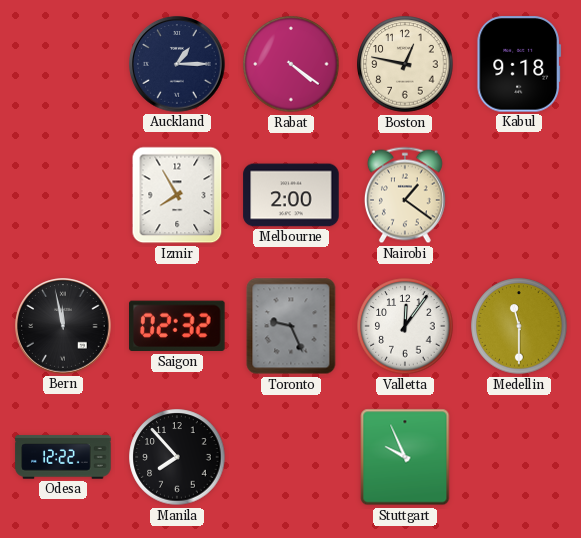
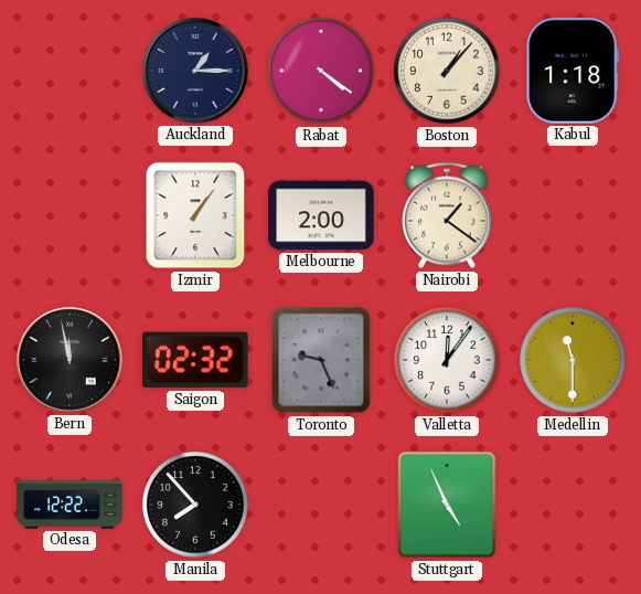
Boston: 12:47 -> 1:07
Kabul: 9:18 -> 1:18
Izmir: 7:55 -> 1:06
Stuttgart: 9:56 -> 4:56
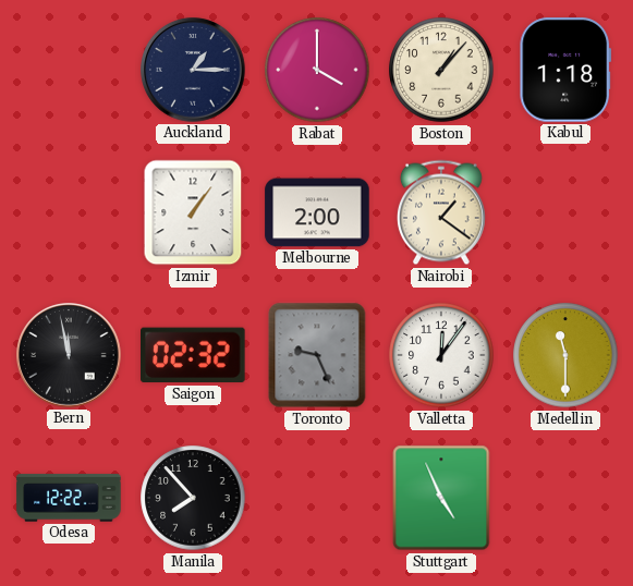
Rabat: 4:21 -> 4:00
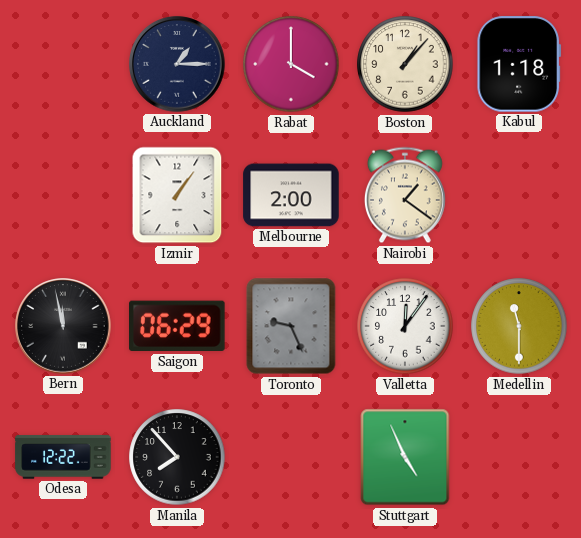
Saigon: 02:32 -> 06:29
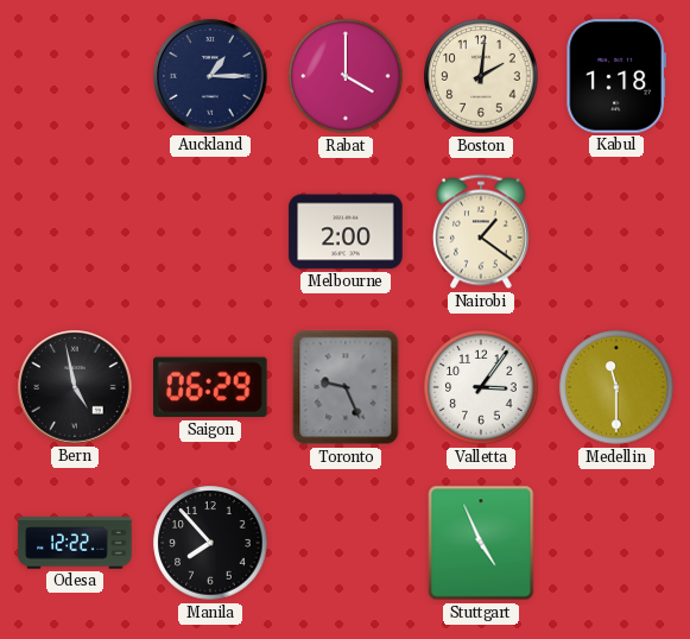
Boston: 1:07 -> 2:01
Izmir: 1:06 -> none
Bern: 11:58 -> 4:58
Valletta: 12:06 -> 3:06
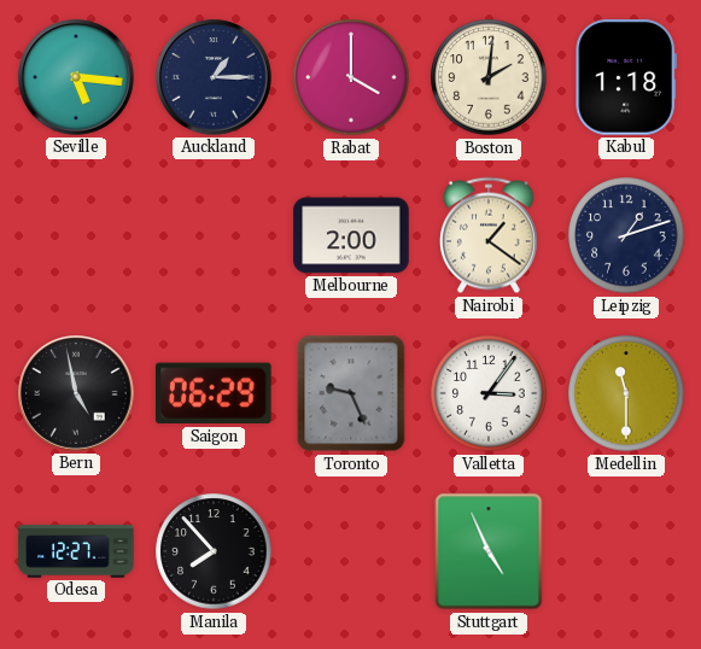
Seville: none -> 5:16
Leipzig: none -> 1:12
Odesa: 12:22 -> 12:27
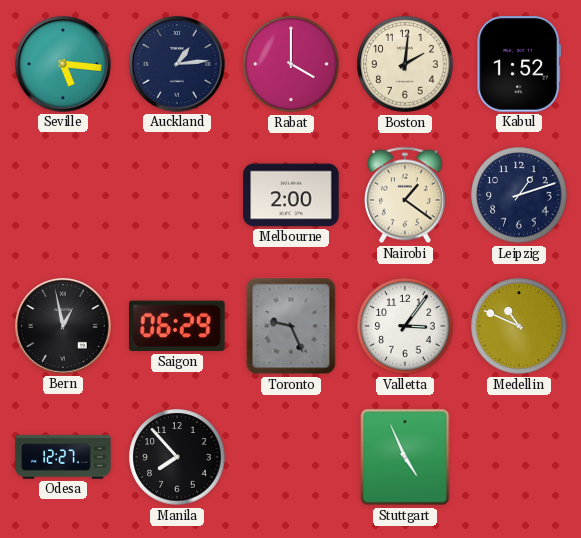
Auckland: 1:15 -> 1:14
Kabul: 1:18 -> 1:52
Bern: 4:58 -> 12:58
Medellin: 11:30 -> 10:49
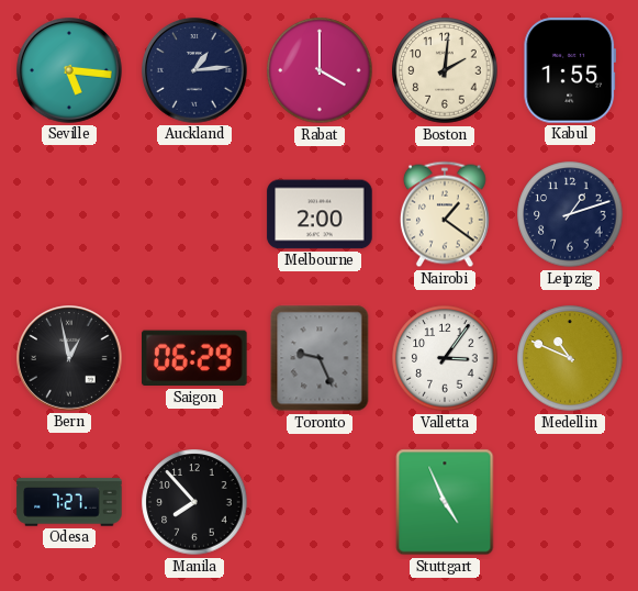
Kabul: 1:52 -> 1:55
Odesa: 12:27 -> 7:27
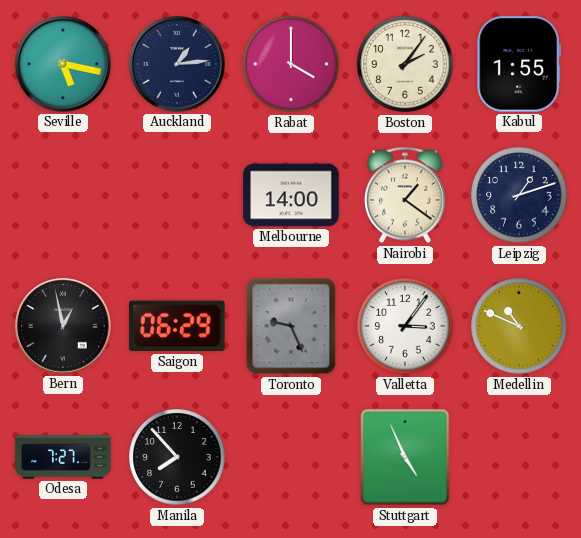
Seville: 5:16 -> 5:17
Boston: 2:01 -> 2:06
Melbourne: 2:00 -> 14:00
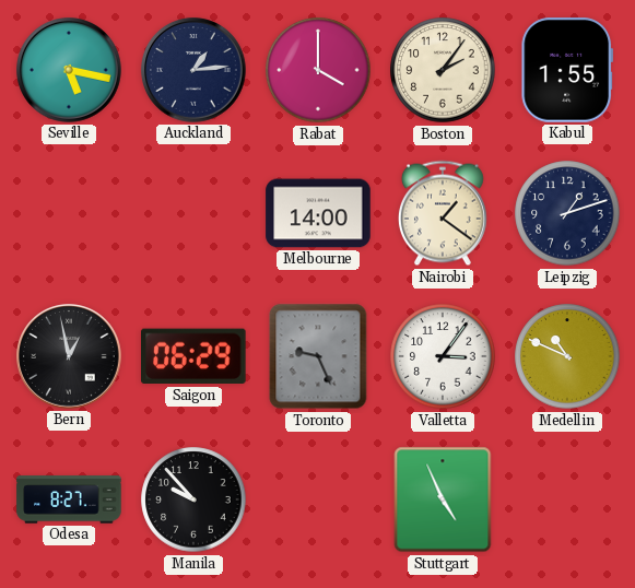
Odesa: 7:27 -> 8:27
Manila: 7:53 -> 9:53
